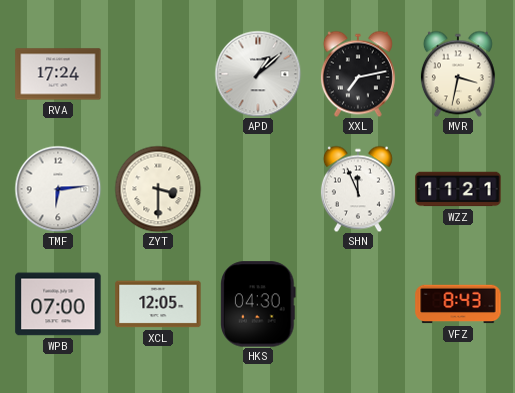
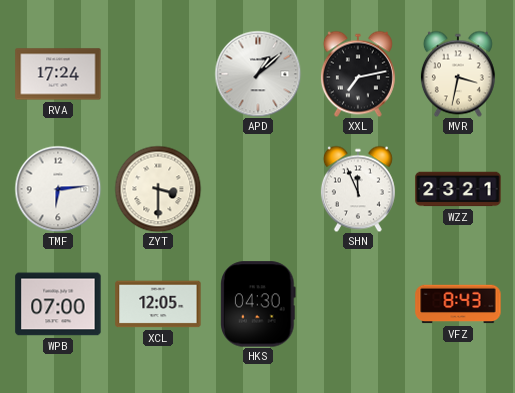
WZZ: 11:21 -> 23:21
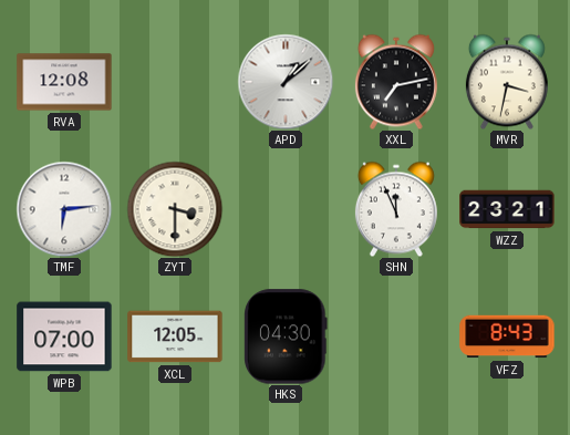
RVA: 17:24 -> 12:08
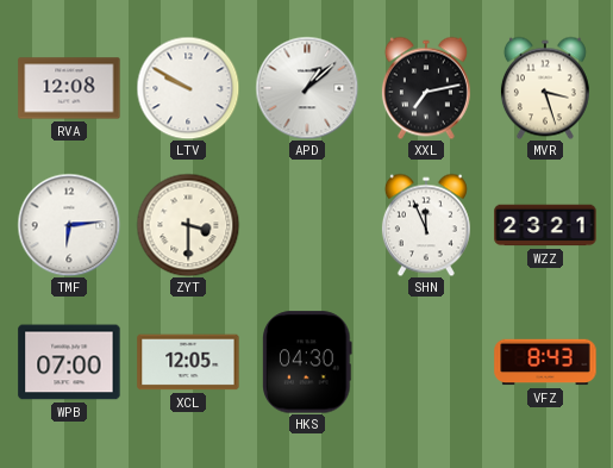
LTV: none -> 9:50
MVR: 3:32 -> 3:27
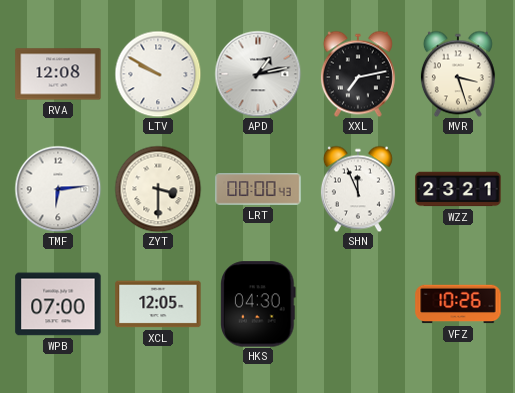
APD: 1:08 -> 1:13
LRT: none -> 00:00
VFZ: 8:43 -> 10:26
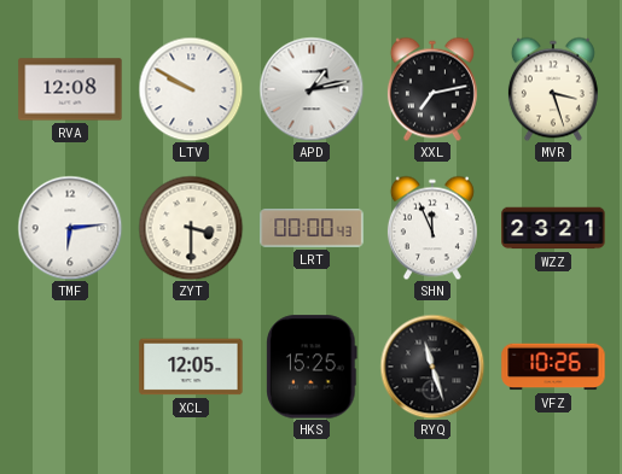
WPB: 07:00 -> none
HKS: 04:30 -> 15:25
RYQ: none -> 11:27
